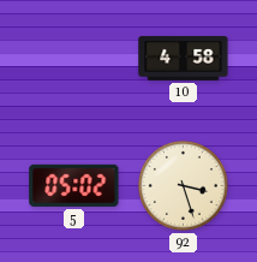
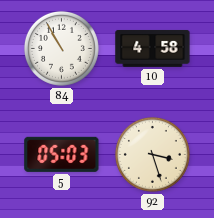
84: none -> 10:55
5: 05:02 -> 05:03
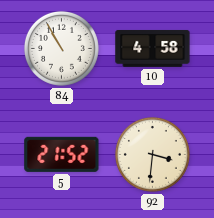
5: 05:03 -> 21:52
92: 3:27 -> 3:31
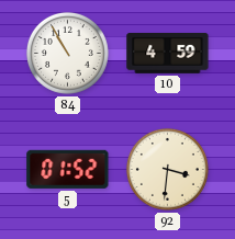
10: 4:58 -> 4:59
5: 21:52 -> 01:52
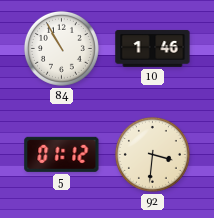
10: 4:59 -> 1:46
5: 01:52 -> 01:12
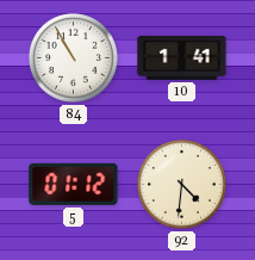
10: 1:46 -> 1:41
92: 3:31 -> 4:31
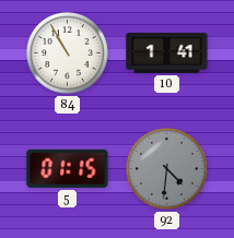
5: 01:12 -> 01:15
92 dial: cream -> grey
